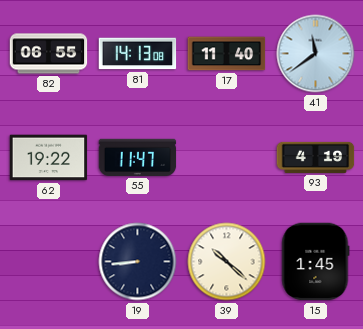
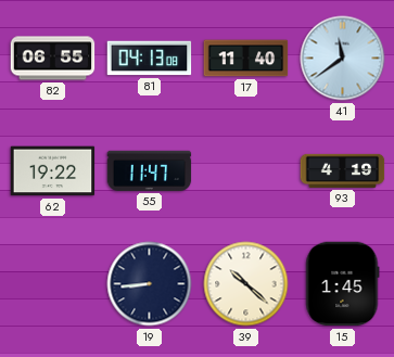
81: 14:13 -> 04:13
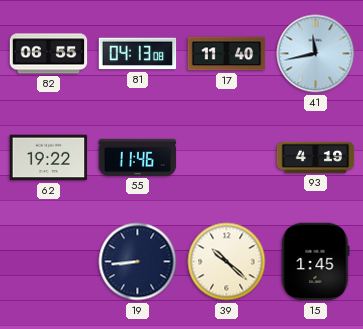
41: 11:39 -> 11:43
55: 11:47 -> 11:46
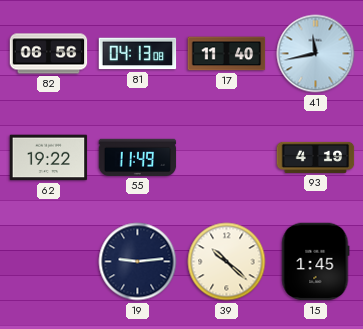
82: 06:55 -> 06:56
55: 11:46 -> 11:49
19: 8:44 -> 9:14
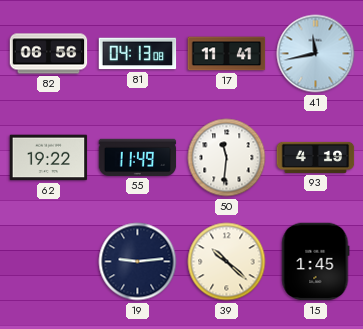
17: 11:40 -> 11:41
50: none -> 11:31
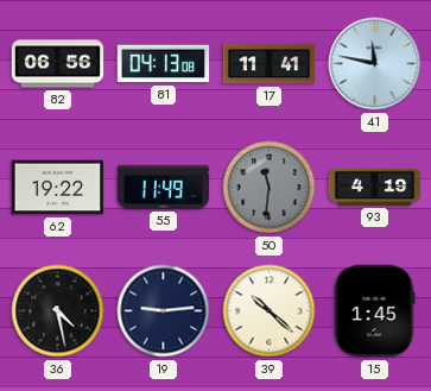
41: 11:43 -> 11:47
50 dial: white -> grey
36: none -> 4:28
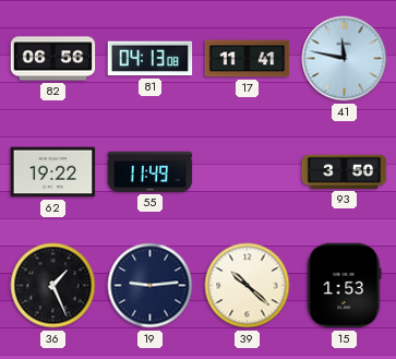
50: 11:31 -> none
93: 4:19 -> 3:50
36: 4:28 -> 1:26
15: 1:45 -> 1:53
